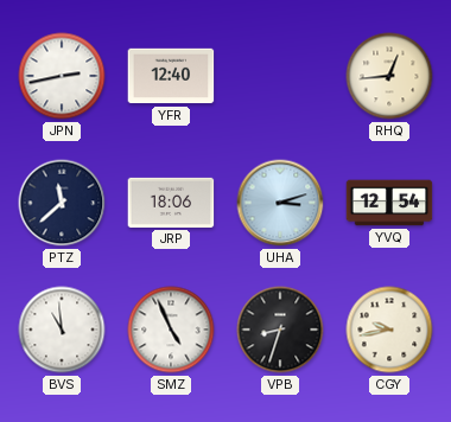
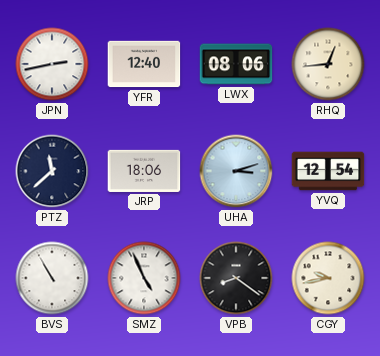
LWX: none -> 08:06
BVS: 10:59 -> 10:55
VPB: 8:33 -> 8:21
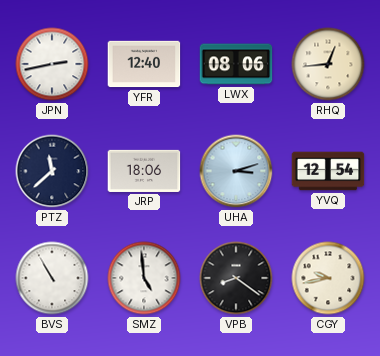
SMZ: 4:56 -> 4:59
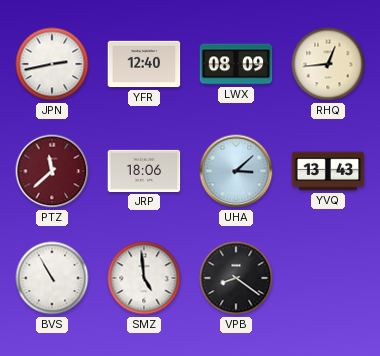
LWX: 08:06 -> 08:09
PTZ dial: navy -> burgundy
UHA: 3:12 -> 3:08
YVQ: 12:54 -> 13:43
CGY: 9:43 -> none
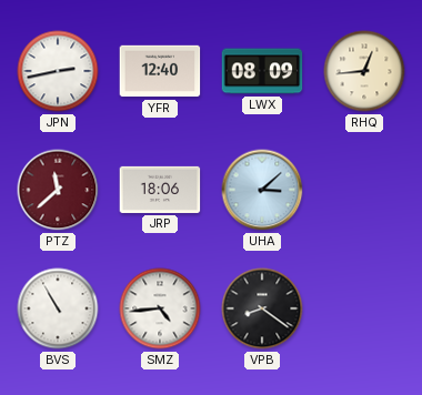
YVQ: 13:43 -> none
SMZ: 4:59 -> 4:44
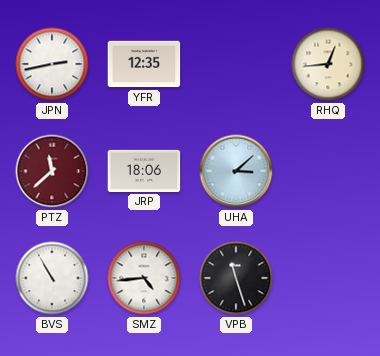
YFR: 12:40 -> 12:35
LWX: 08:09 -> none
VPB: 8:21 -> 11:27
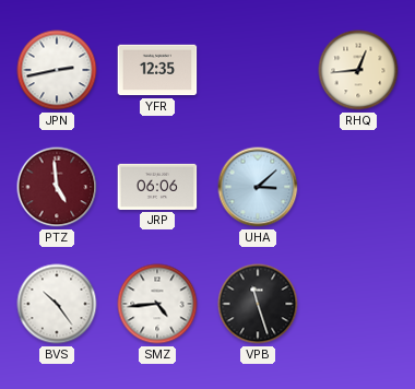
PTZ: 11:38 -> 4:59
JRP: 18:06 -> 06:06
BVS: 10:55 -> 10:24
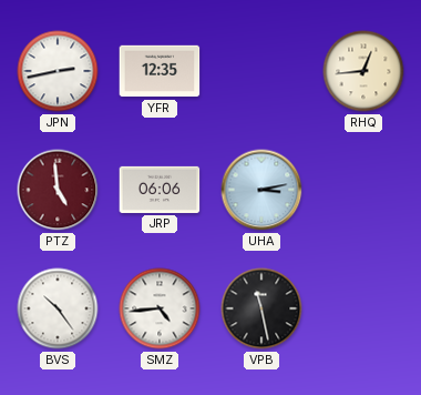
UHA: 3:08 -> 3:13
VPB: 11:27 -> 11:28
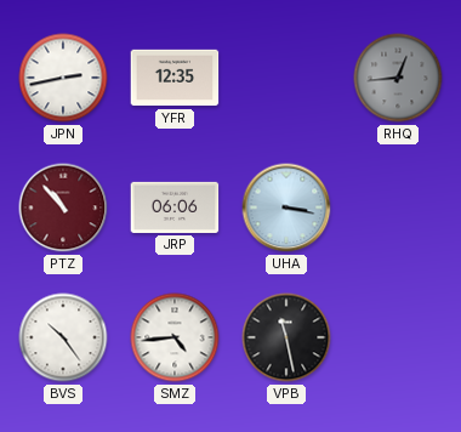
RHQ dial: cream -> grey
PTZ: 4:59 -> 10:53
UHA: 3:13 -> 3:17
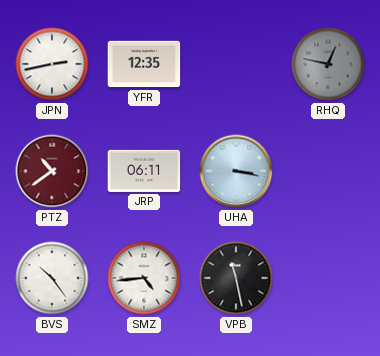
RHQ: 12:44 -> 12:47
PTZ: 10:53 -> 10:39
JRP: 06:06 -> 06:11
